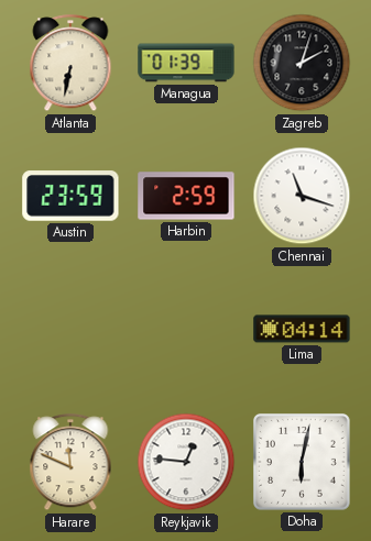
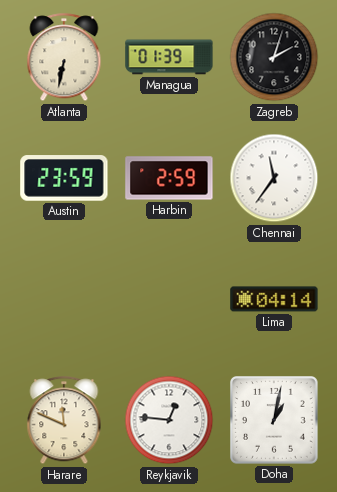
Chennai: 11:18 -> 11:36
Doha: 6:02 -> 1:02
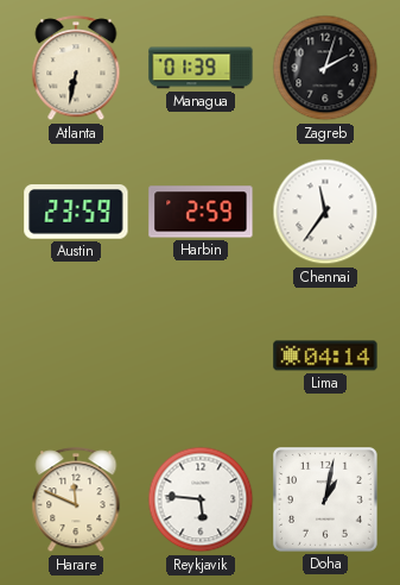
Reykjavik: 12:46 -> 5:46
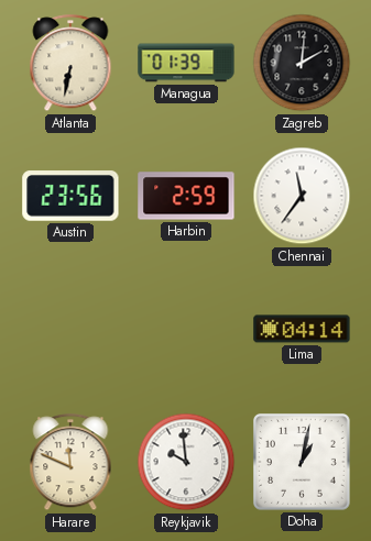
Zagreb: 2:03 -> 2:01
Austin: 23:59 -> 23:56
Reykjavik: 5:46 -> 9:59
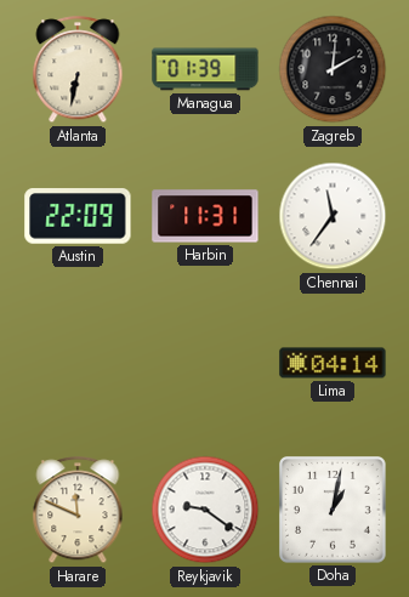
Austin: 23:56 -> 22:09
Harbin: 2:59 -> 11:31
Reykjavik: 9:59 -> 9:21
